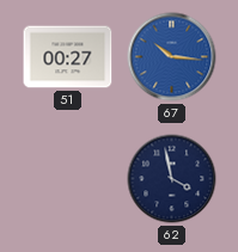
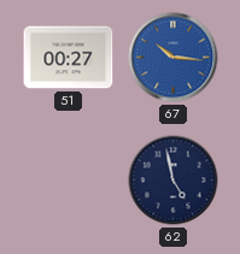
62: 3:58 -> 4:58
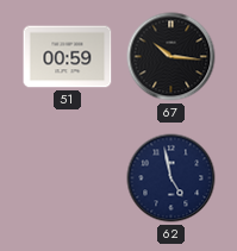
51: 00:27 -> 00:59
67 dial: blue -> black
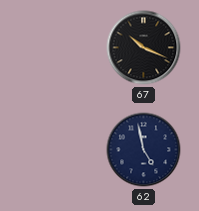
51: 00:59 -> none
67: 10:16 -> 10:19
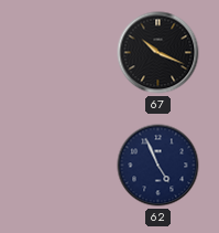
62: 4:58 -> 4:56
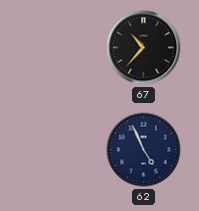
67: 10:19 -> 10:37
